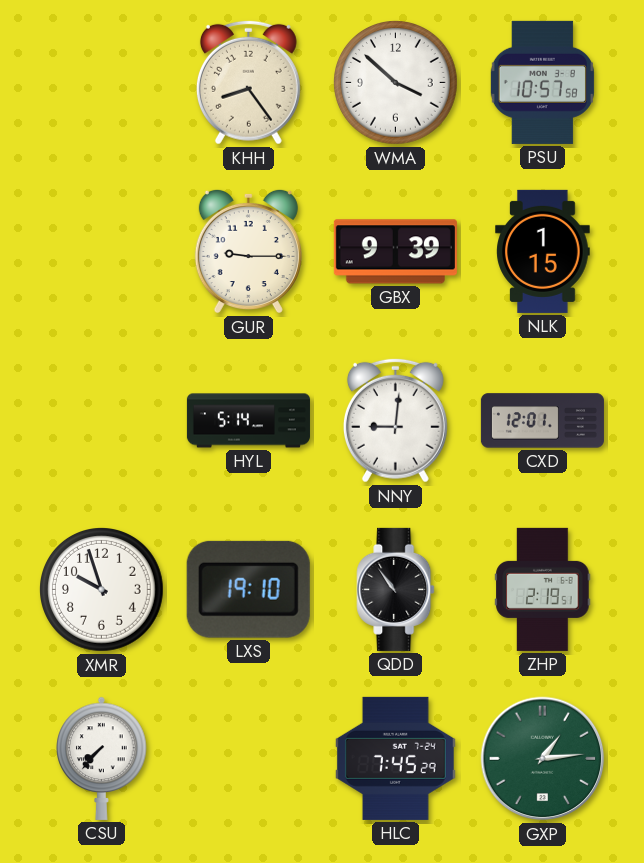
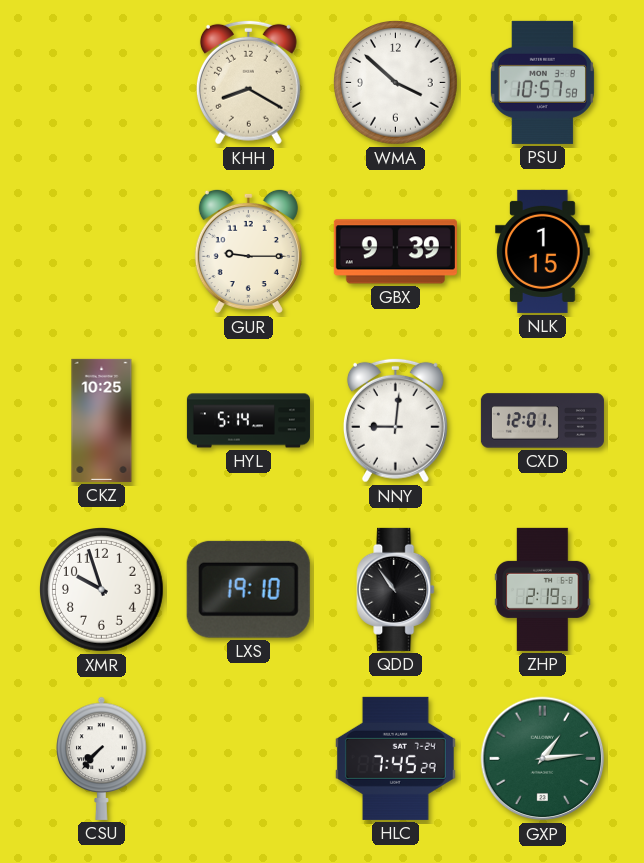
KHH: 8:24 -> 8:20
CKZ: none -> 10:25
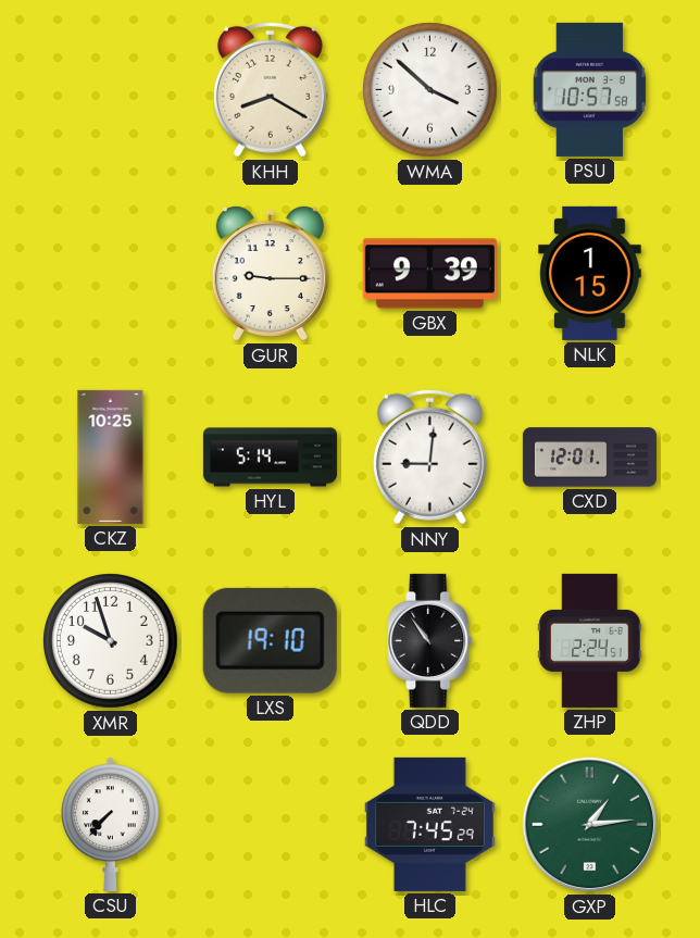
ZHP: 2:19 -> 2:24
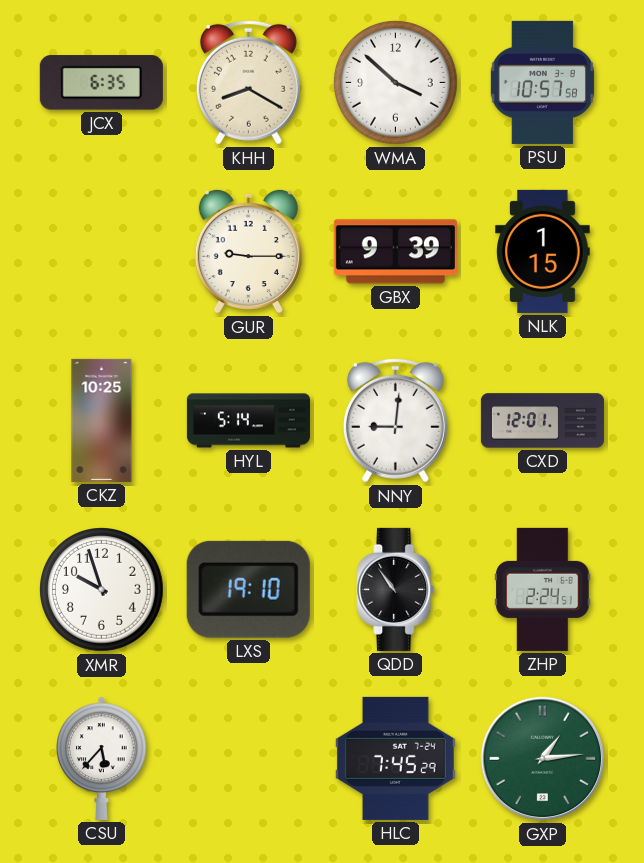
JCX: none -> 6:35
CSU: 7:37 -> 5:37
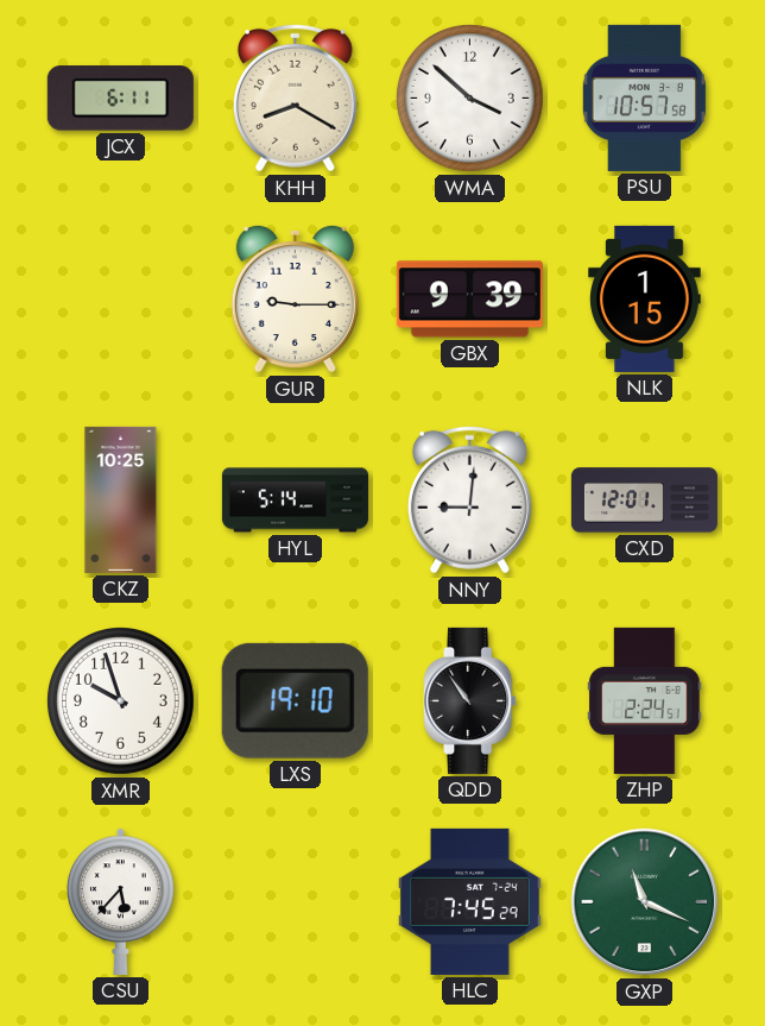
JCX: 6:35 -> 6:11
GXP: 1:14 -> 11:19
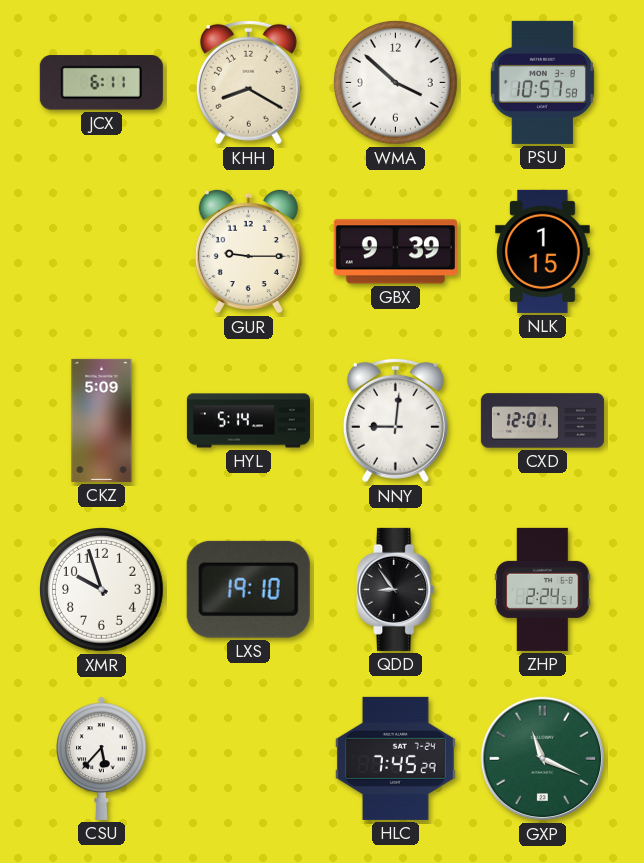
CKZ: 10:25 -> 5:09
QDD: 10:54 -> 8:54
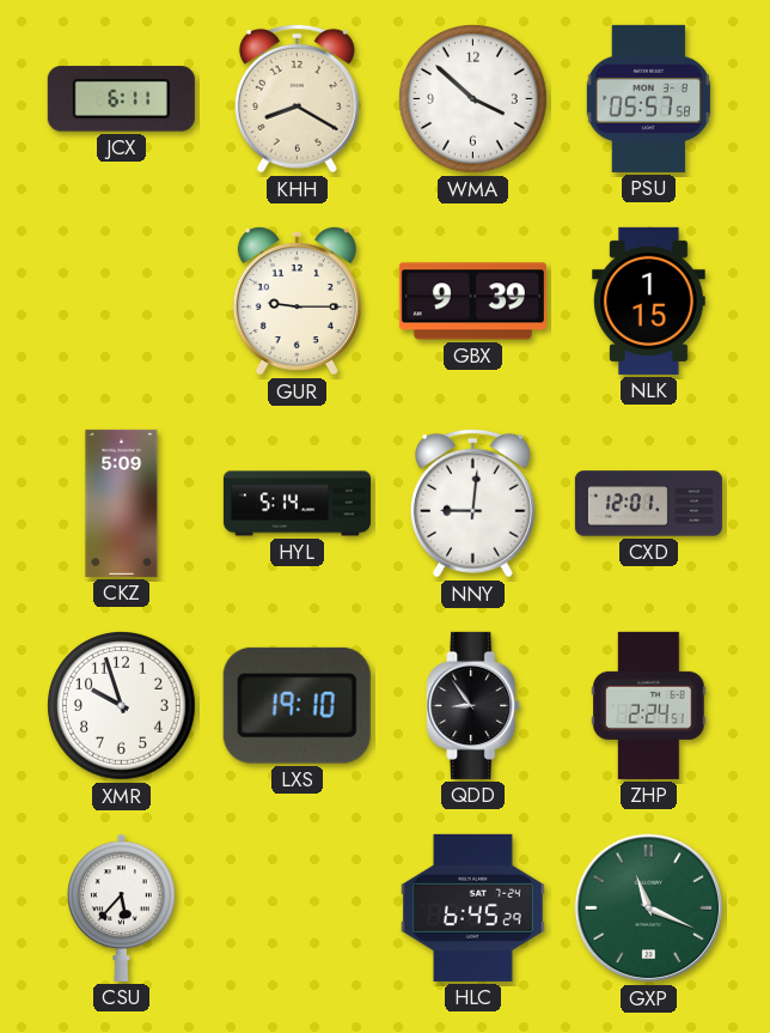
PSU: 10:57 -> 05:57
HLC: 7:45 -> 6:45
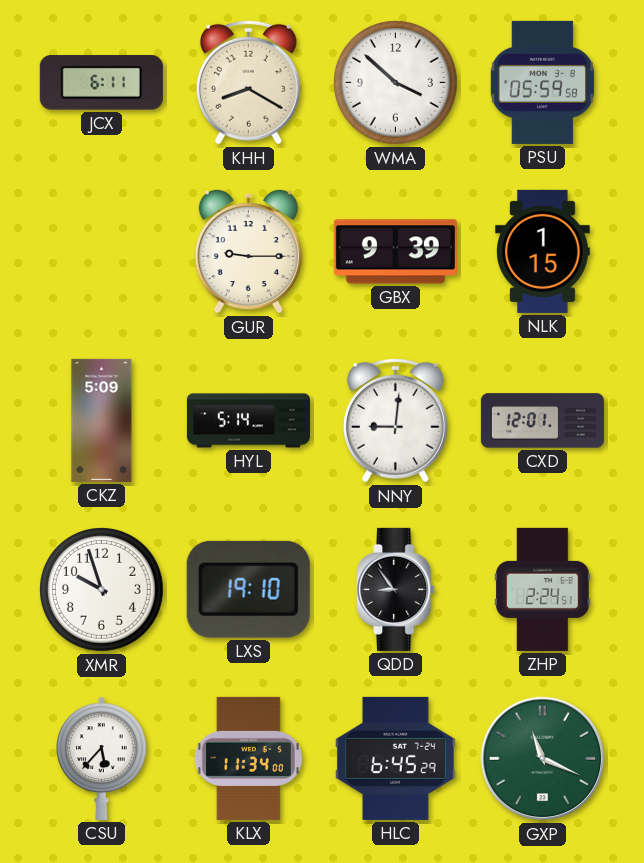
PSU: 05:57 -> 05:59
KLX: none -> 11:34
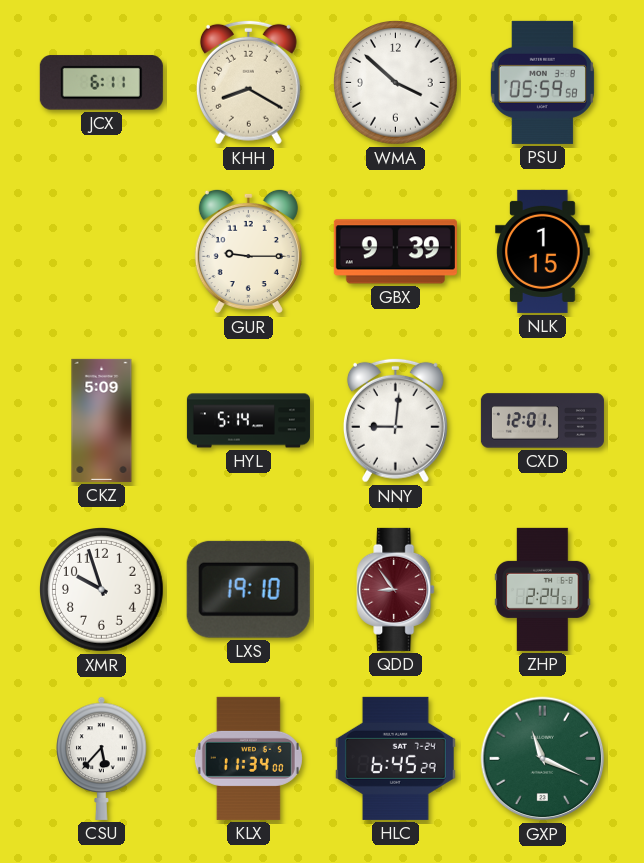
QDD dial: black -> burgundy
